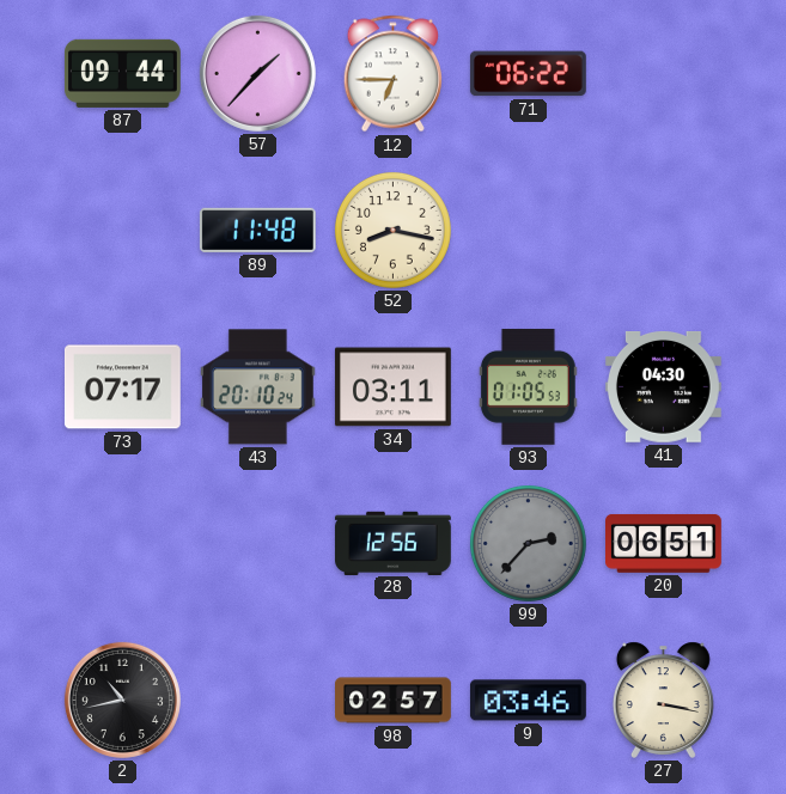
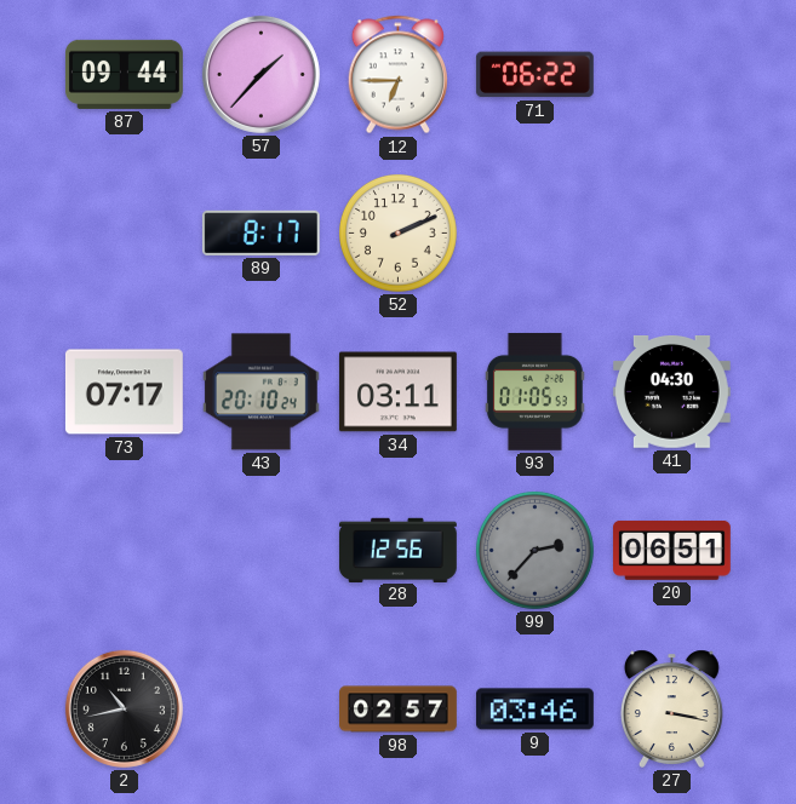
89: 11:48 -> 8:17
52: 8:17 -> 2:11
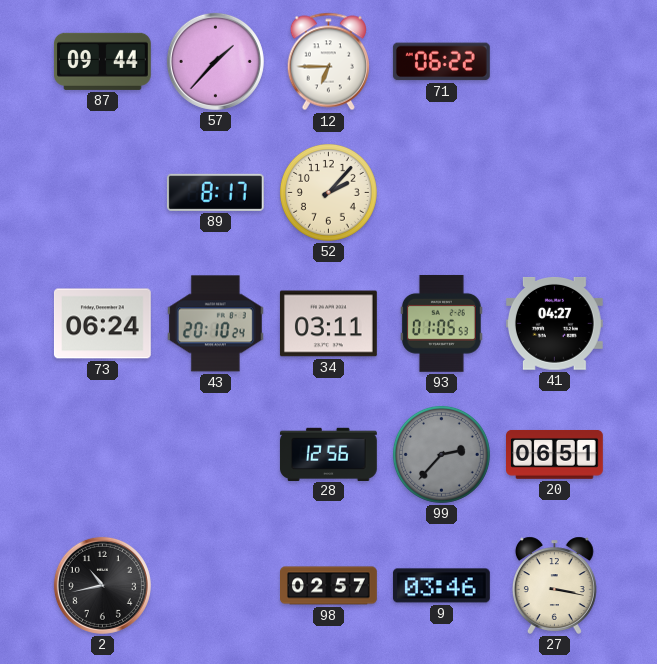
52: 2:11 -> 2:07
73: 07:17 -> 06:24
41: 04:30 -> 04:27
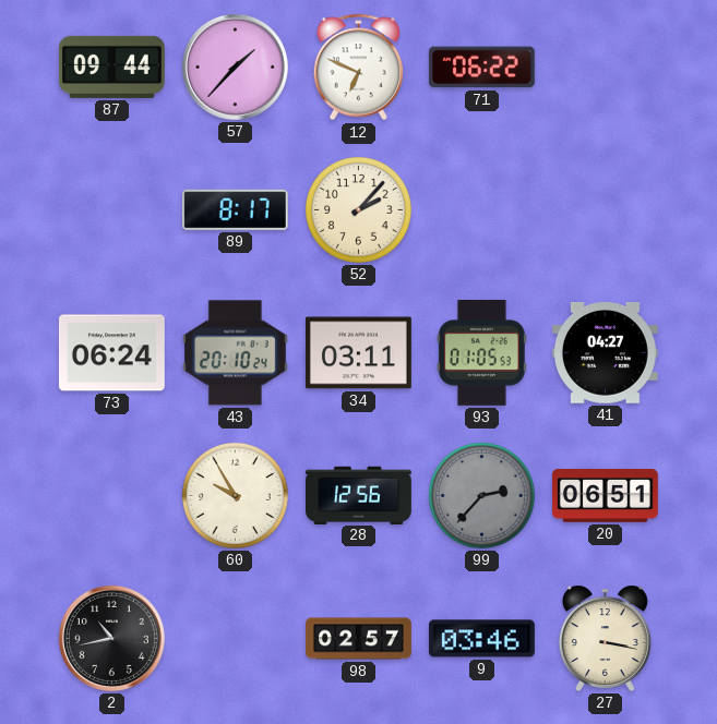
12: 6:45 -> 6:49
60: none -> 9:55
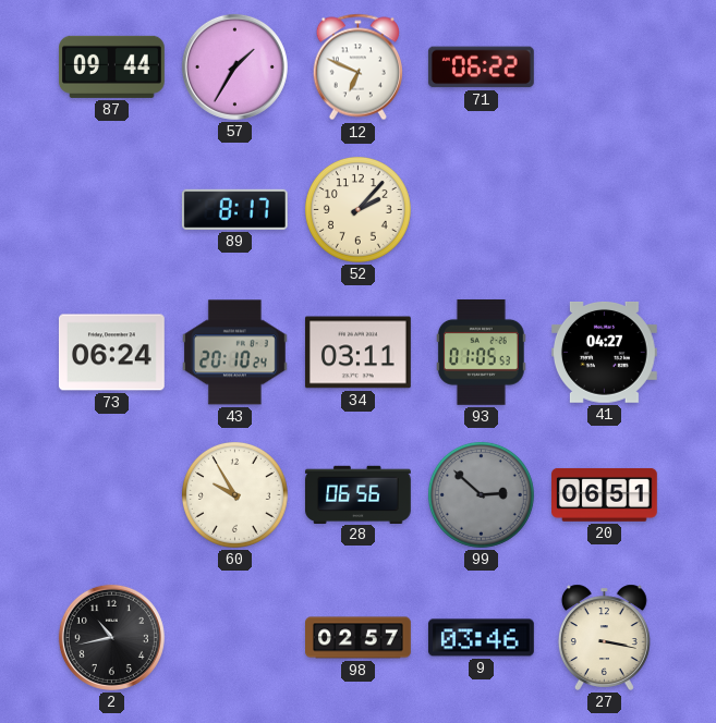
57: 1:37 -> 1:35
28: 12:56 -> 06:56
99: 2:37 -> 2:52
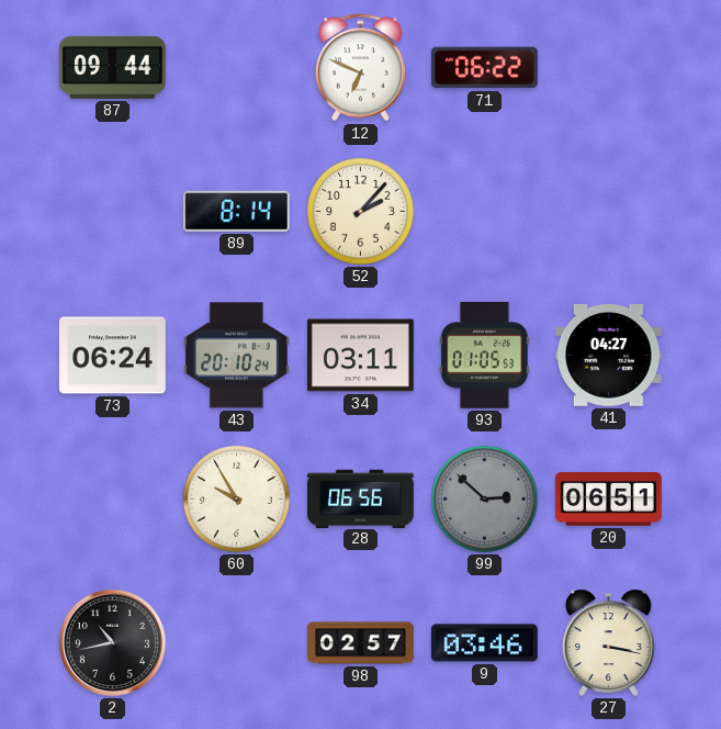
57: 1:35 -> none
89: 8:17 -> 8:14
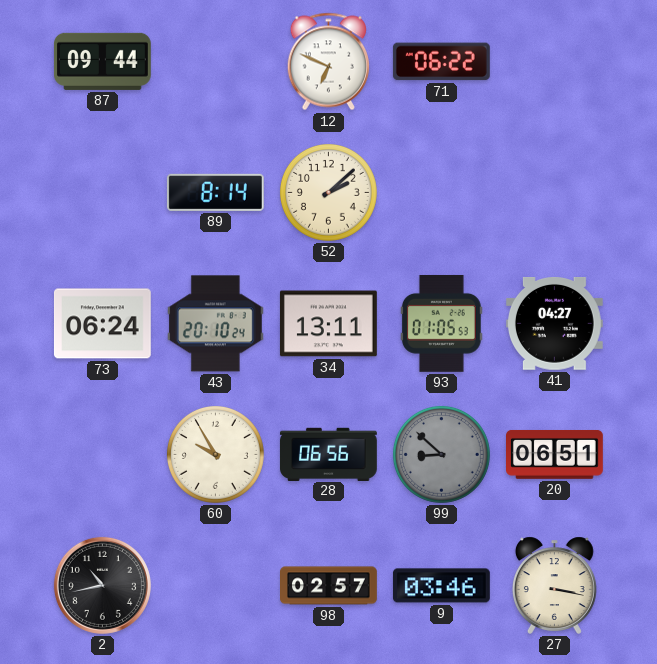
52: 2:07 -> 2:08
34: 03:11 -> 13:11
99: 2:52 -> 8:52
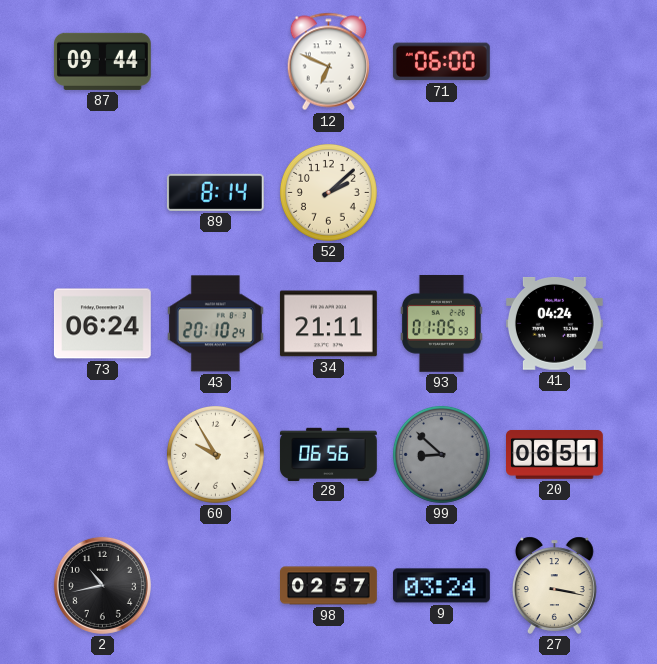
71: 06:22 -> 06:00
34: 13:11 -> 21:11
41: 04:27 -> 04:24
9: 03:46 -> 03:24
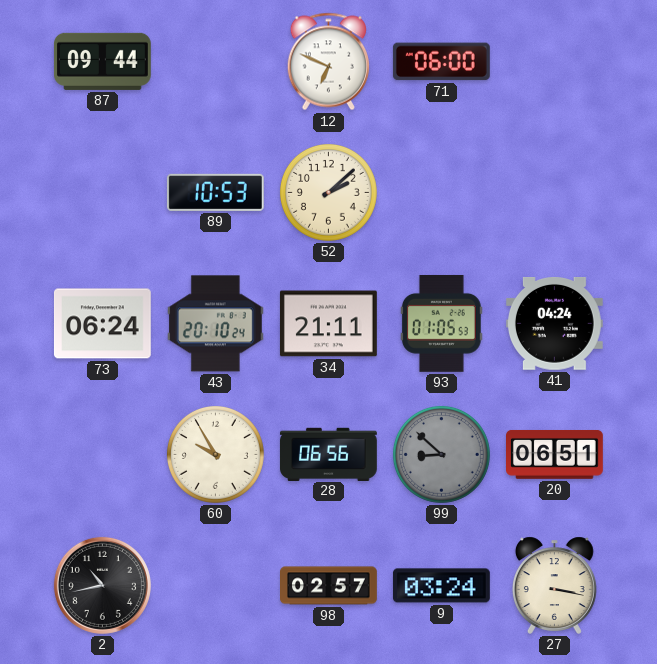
89: 8:14 -> 10:53
